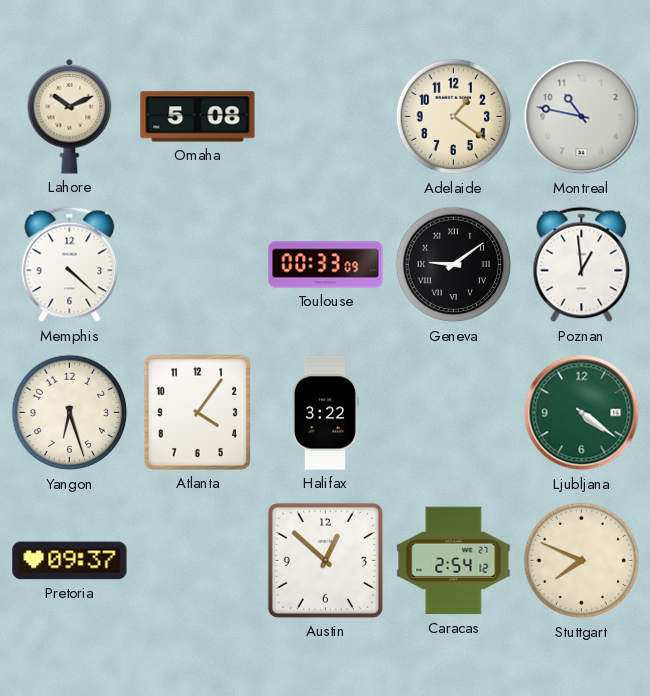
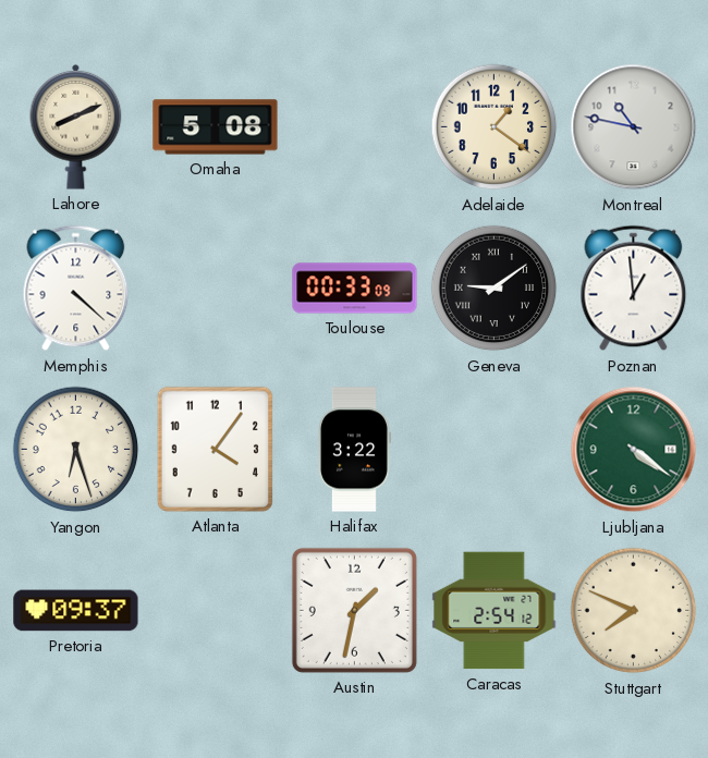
Lahore: 10:11 -> 8:11
Austin: 12:52 -> 1:32
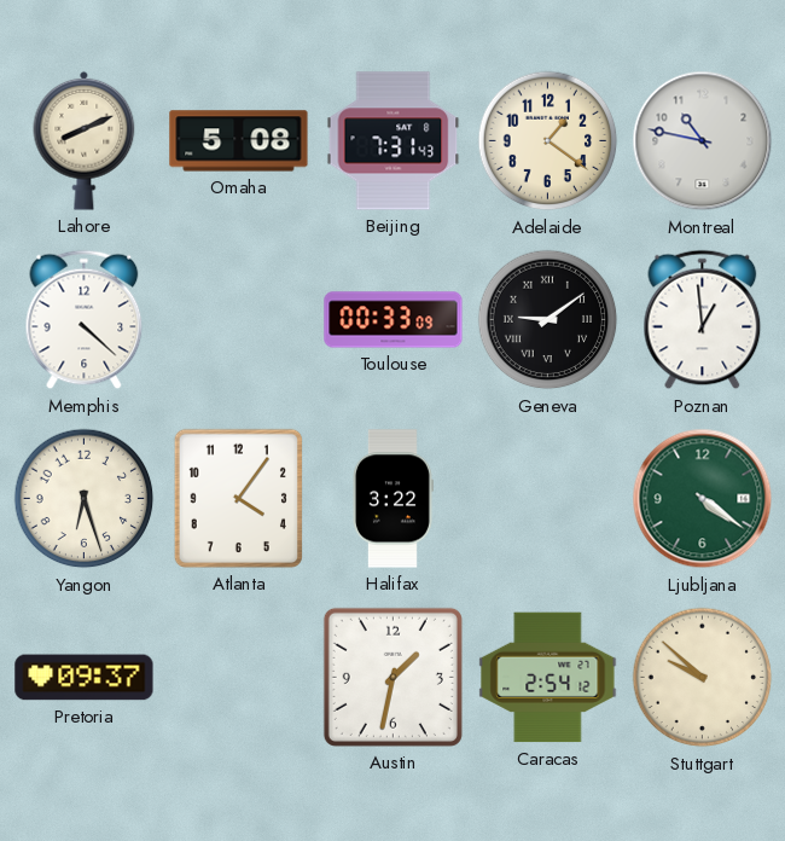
Beijing: none -> 7:31
Stuttgart: 7:49 -> 9:52
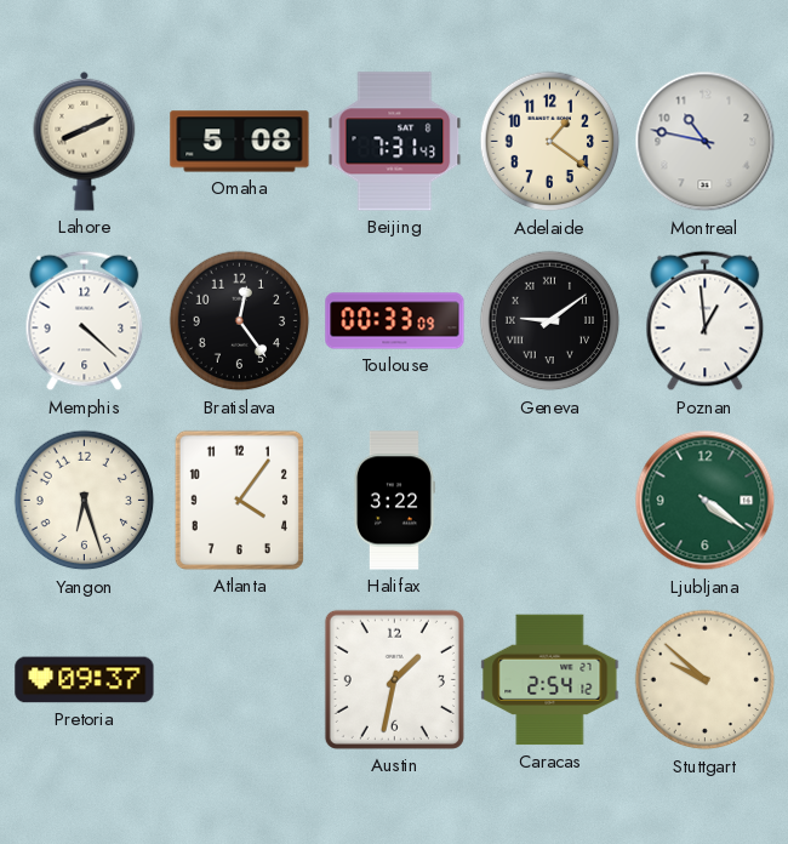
Bratislava: none -> 12:24
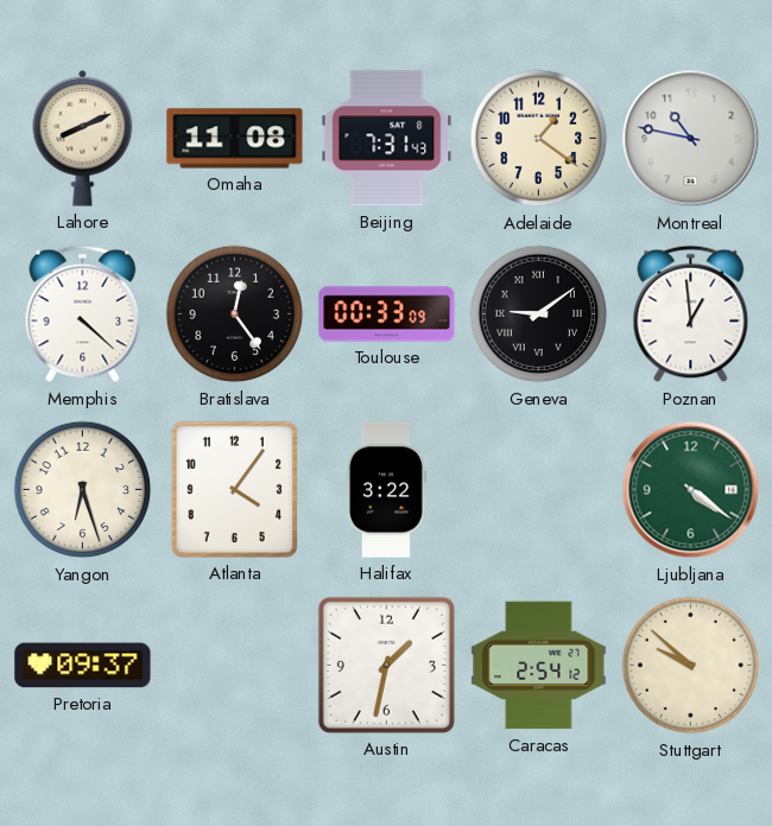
Omaha: 5:08 -> 11:08
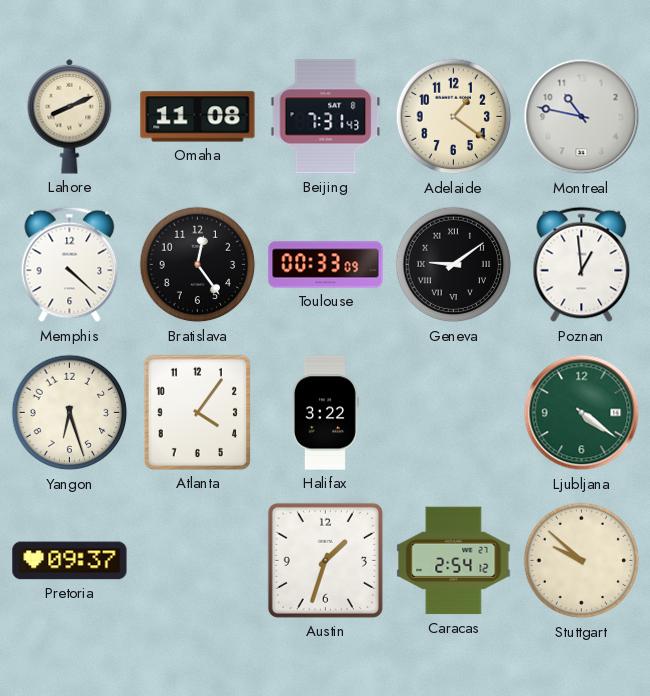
Austin: 1:32 -> 1:33
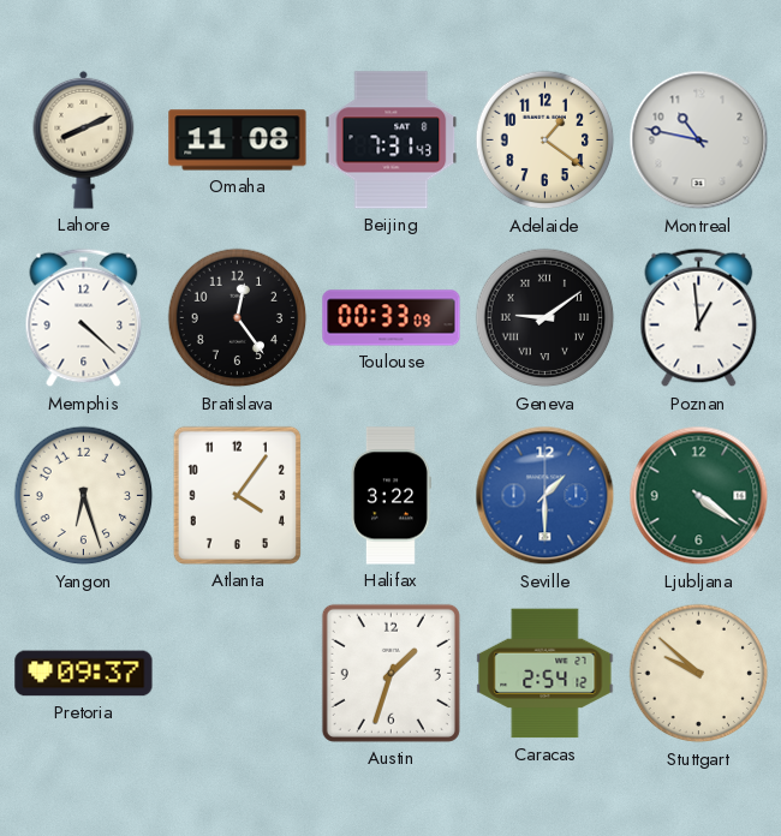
Seville: none -> 1:30
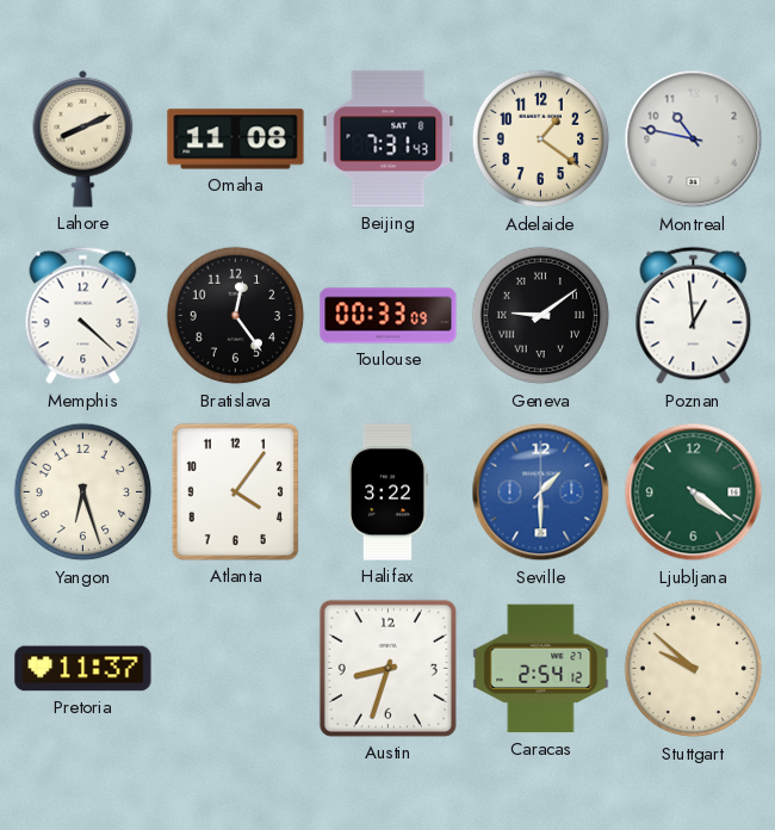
Pretoria: 09:37 -> 11:37
Austin: 1:33 -> 8:33
